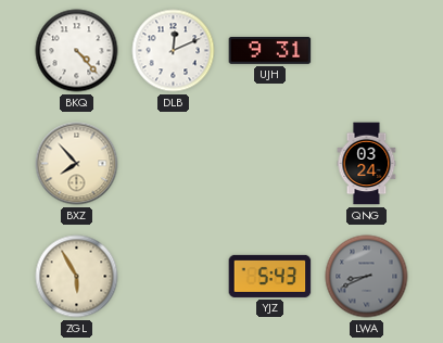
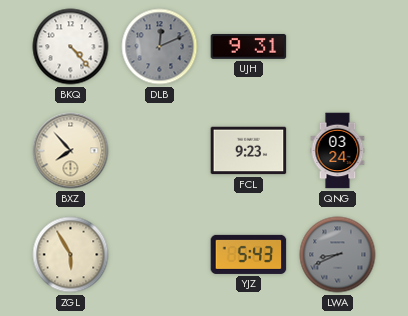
DLB dial: white -> grey
FCL: none -> 9:23
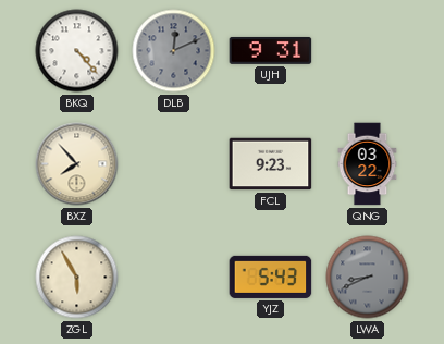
QNG: 03:24 -> 03:22
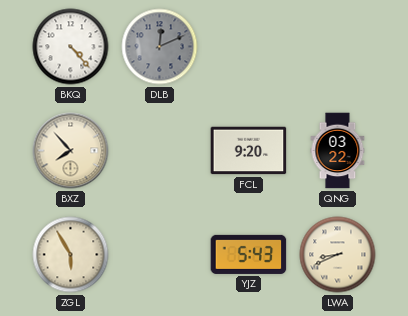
UJH: 9:31 -> none
FCL: 9:23 -> 9:20
LWA dial: grey -> cream
